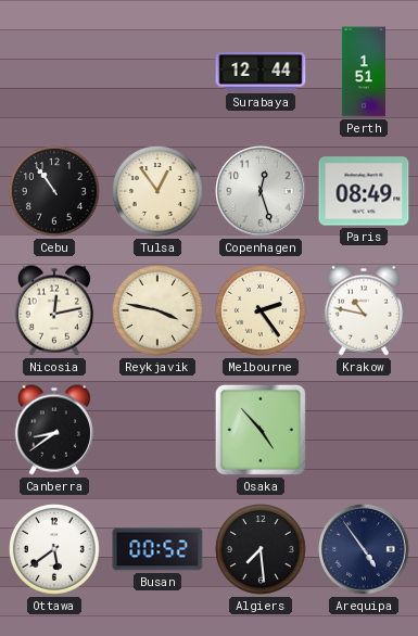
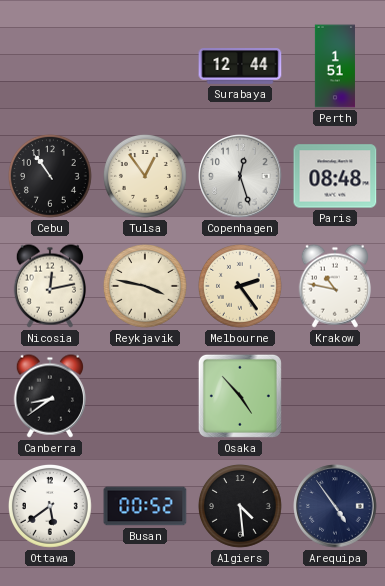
Paris: 08:49 -> 08:48
Algiers: 7:29 -> 4:29
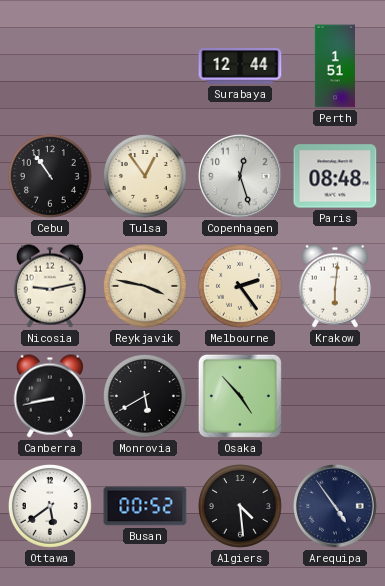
Nicosia: 12:13 -> 9:13
Krakow: 10:47 -> 6:01
Canberra: 8:39 -> 8:43
Monrovia: none -> 5:40
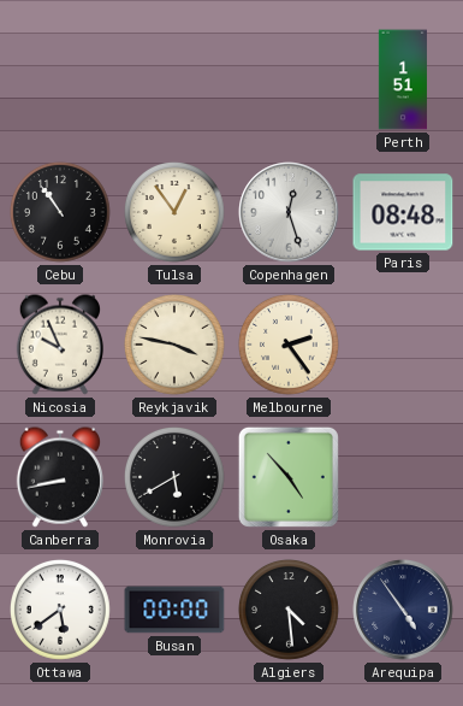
Surabaya: 12:44 -> none
Nicosia: 9:13 -> 9:56
Krakow: 6:01 -> none
Busan: 00:52 -> 00:00
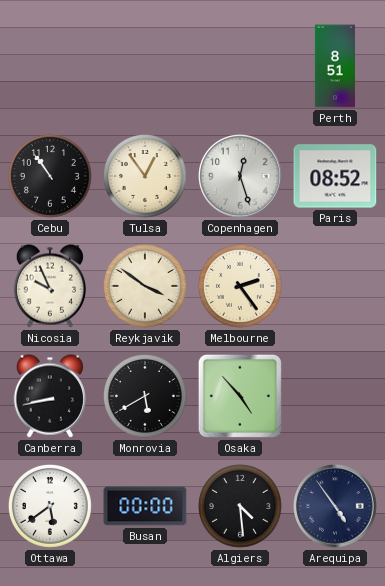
Perth: 1:51 -> 8:51
Paris: 08:48 -> 08:52
Reykjavik: 3:47 -> 3:51
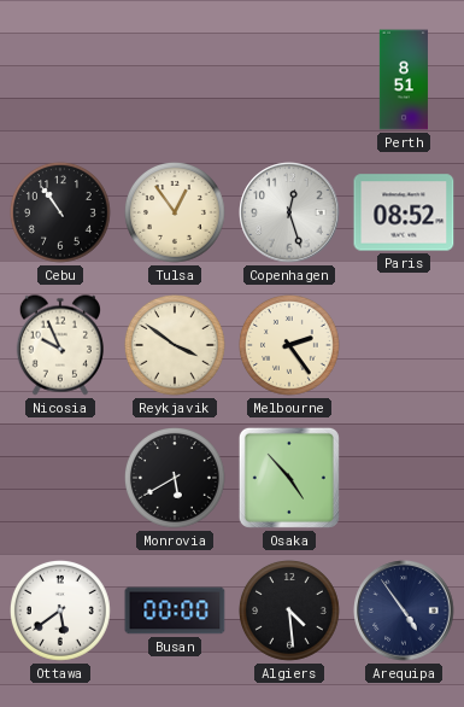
Canberra: 8:43 -> none
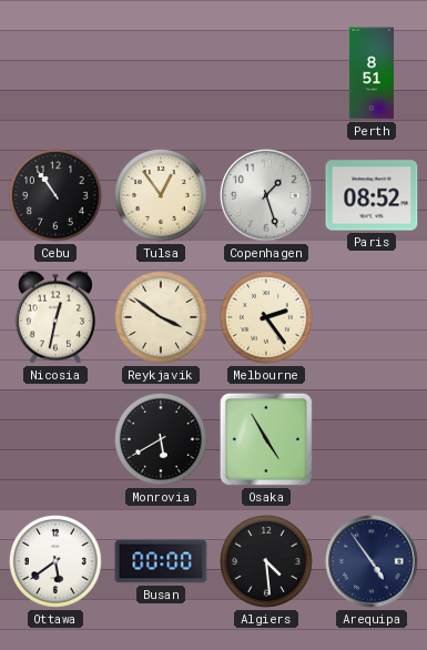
Copenhagen: 12:27 -> 1:27
Nicosia: 9:56 -> 12:32
Osaka: 4:53 -> 4:55
